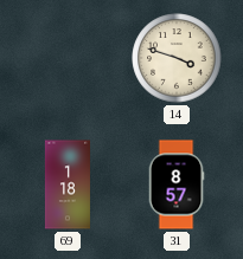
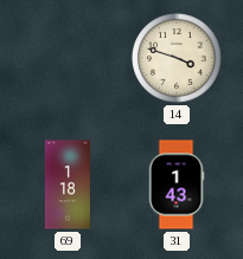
31: 8:57 -> 1:43
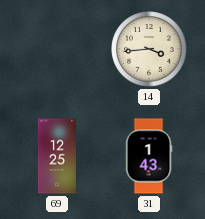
14: 3:48 -> 3:44
69: 1:18 -> 12:25
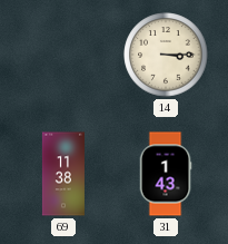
14: 3:44 -> 3:15
69: 12:25 -> 11:38
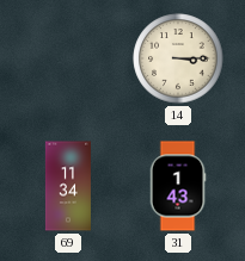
69: 11:38 -> 11:34
